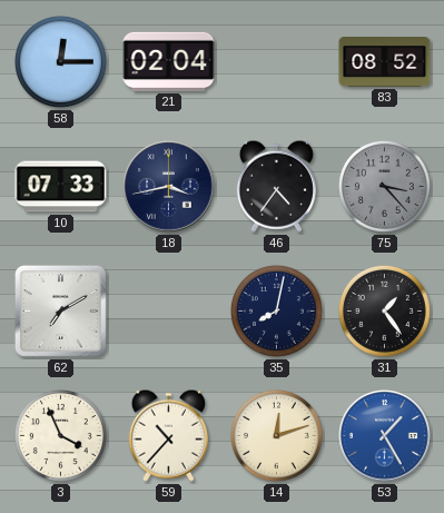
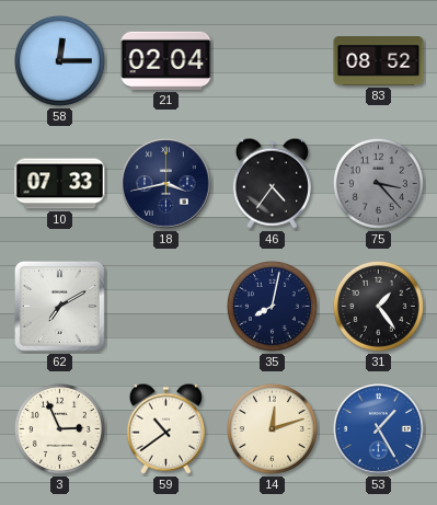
3: 3:56 -> 2:56
59: 10:37 -> 10:39
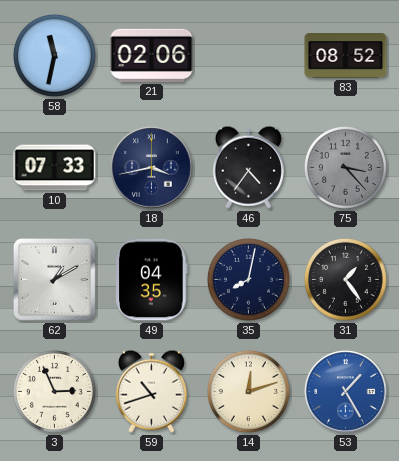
58: 12:15 -> 11:32
21: 02:04 -> 02:06
62: 7:10 -> 1:10
49: none -> 04:35
59: 10:39 -> 10:42
